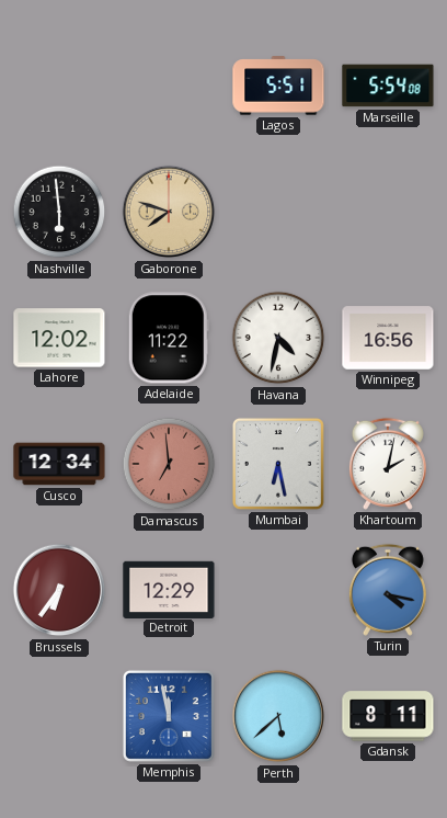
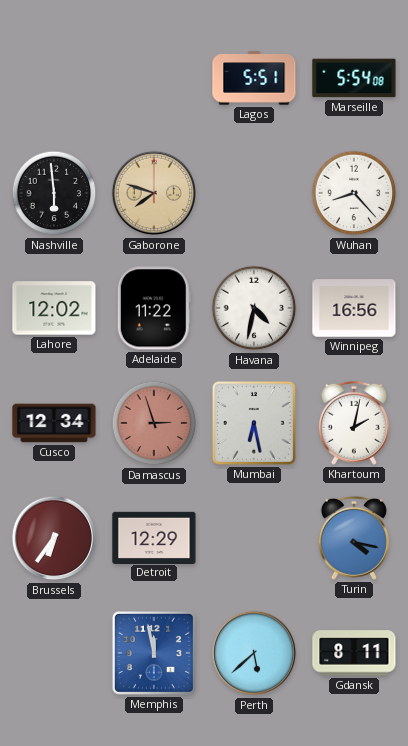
Wuhan: none -> 8:23
Damascus: 6:59 -> 2:57
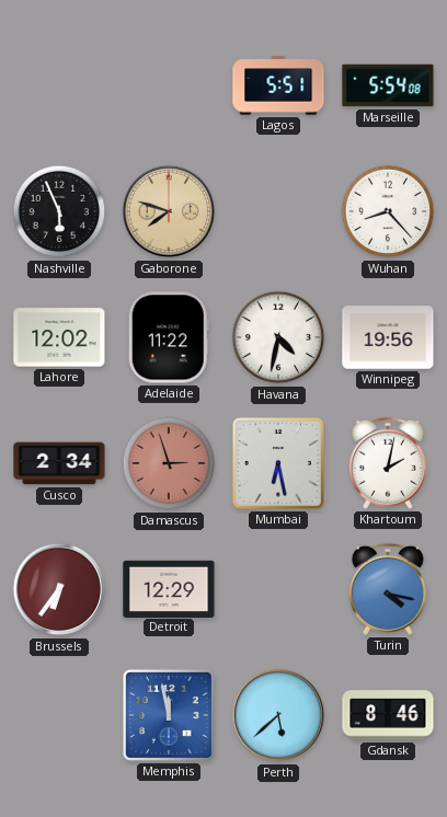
Nashville: 5:59 -> 5:56
Winnipeg: 16:56 -> 19:56
Cusco: 12:34 -> 2:34
Gdansk: 8:11 -> 8:46
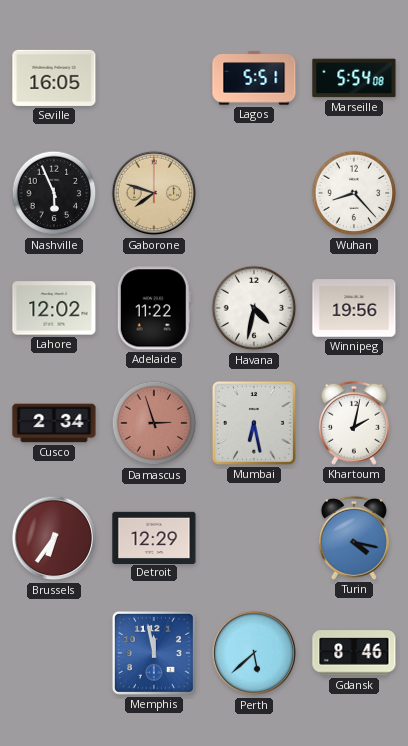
Seville: none -> 16:05
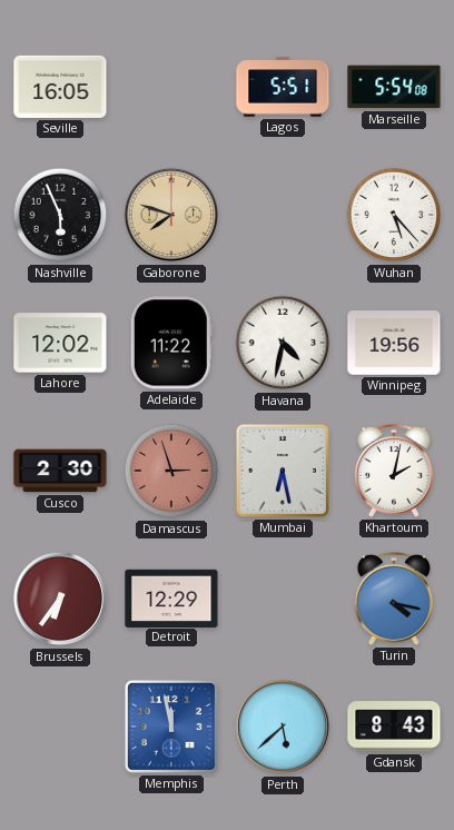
Wuhan: 8:23 -> 5:23
Cusco: 2:34 -> 2:30
Gdansk: 8:46 -> 8:43
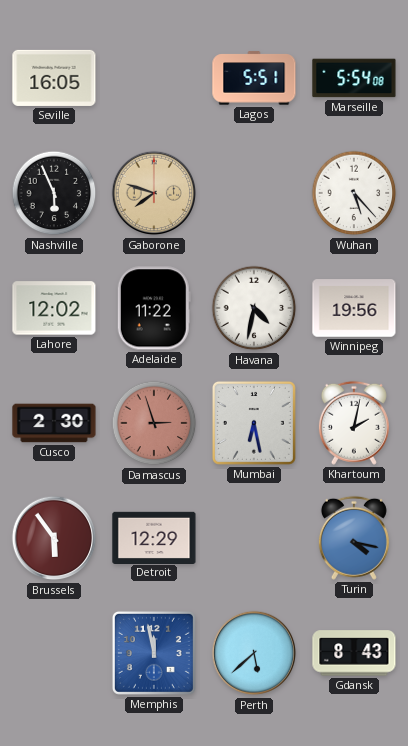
Brussels: 6:36 -> 5:54
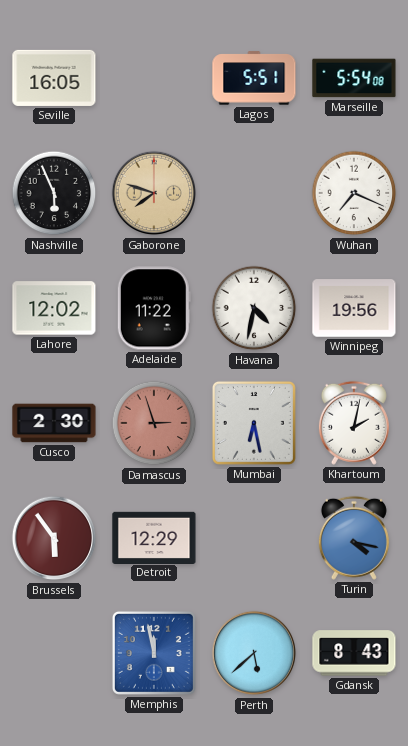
Wuhan: 5:23 -> 7:19
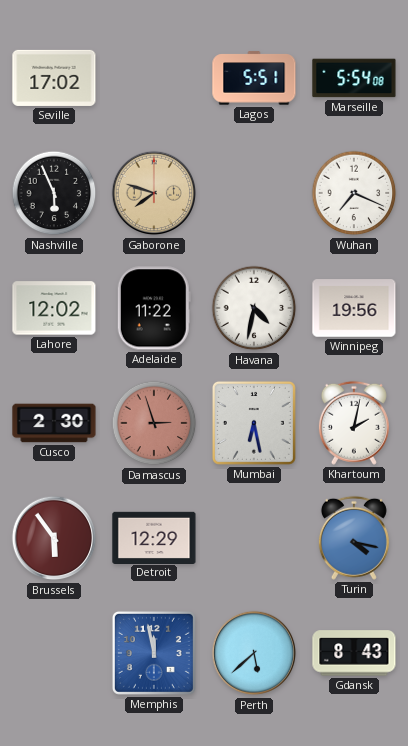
Seville: 16:05 -> 17:02
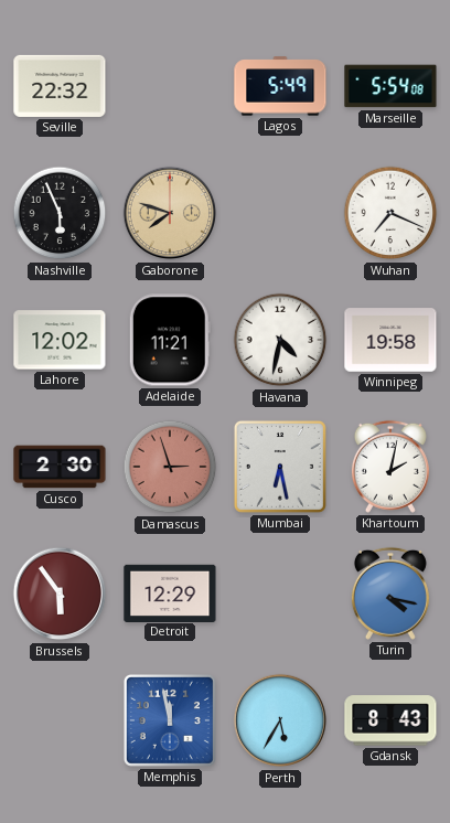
Seville: 17:02 -> 22:32
Lagos: 5:51 -> 5:49
Adelaide: 11:22 -> 11:21
Winnipeg: 19:56 -> 19:58
Perth: 5:38 -> 5:35
